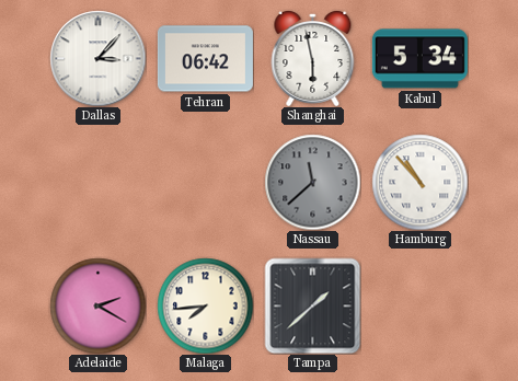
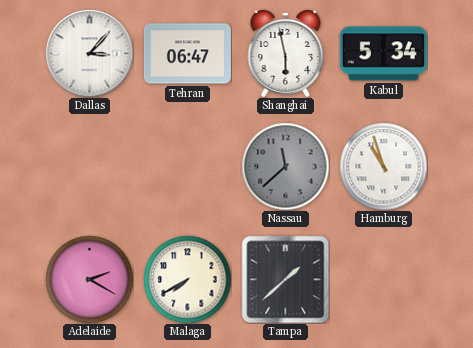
Tehran: 06:42 -> 06:47
Hamburg: 10:53 -> 10:57
Malaga: 7:44 -> 7:40
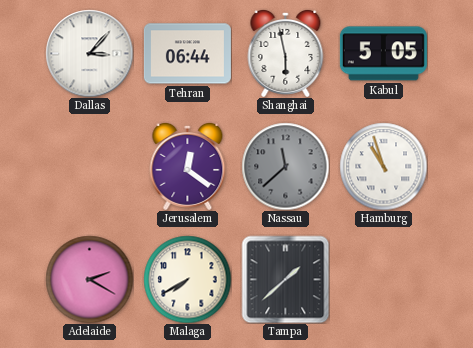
Tehran: 06:47 -> 06:44
Kabul: 5:34 -> 5:05
Jerusalem: none -> 12:21
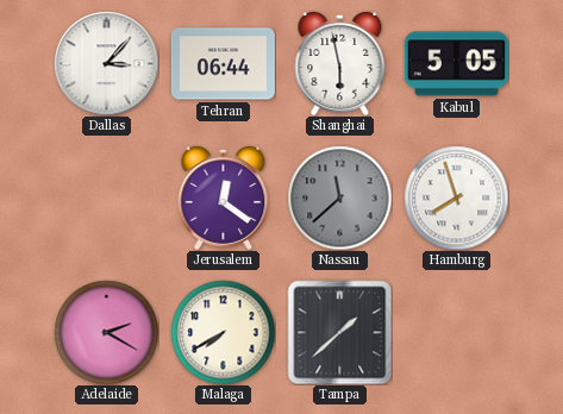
Hamburg: 10:57 -> 7:57
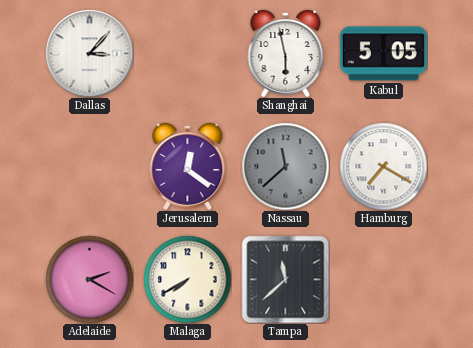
Tehran: 06:44 -> none
Hamburg: 7:57 -> 7:20
Tampa: 1:38 -> 11:38
